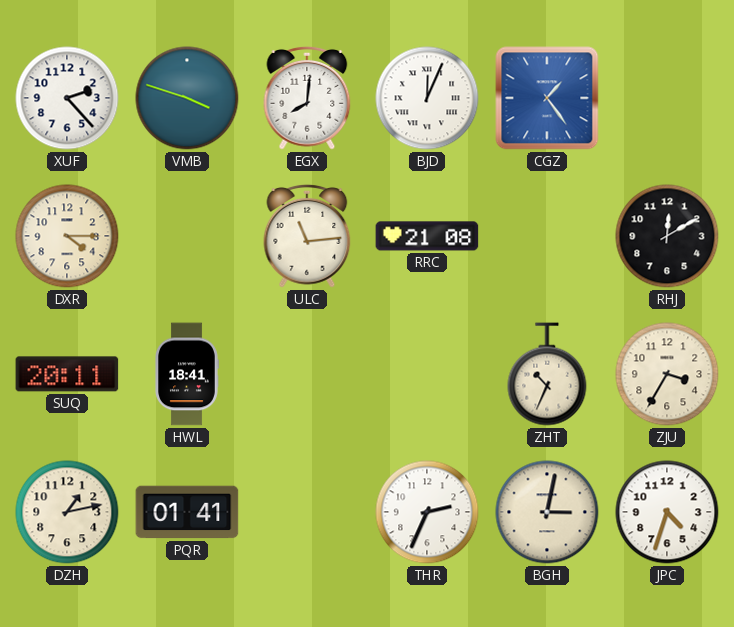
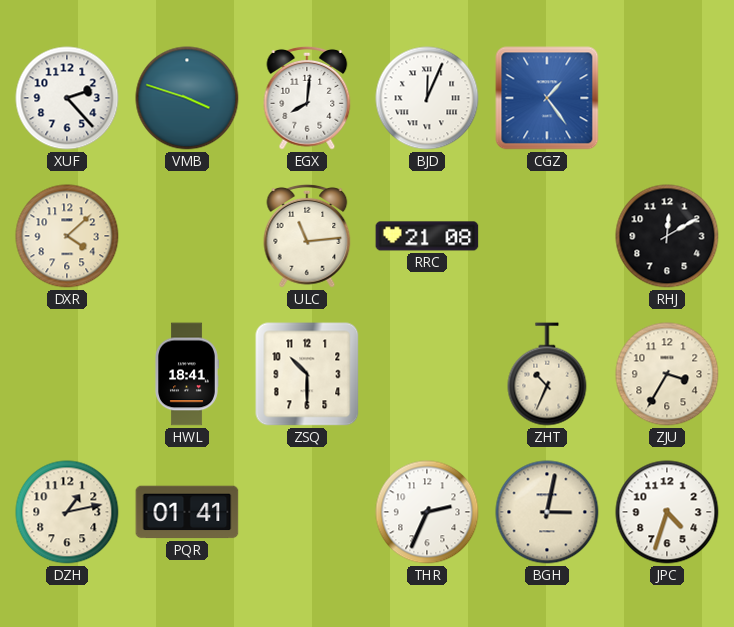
DXR: 4:15 -> 4:08
SUQ: 20:11 -> none
ZSQ: none -> 10:30
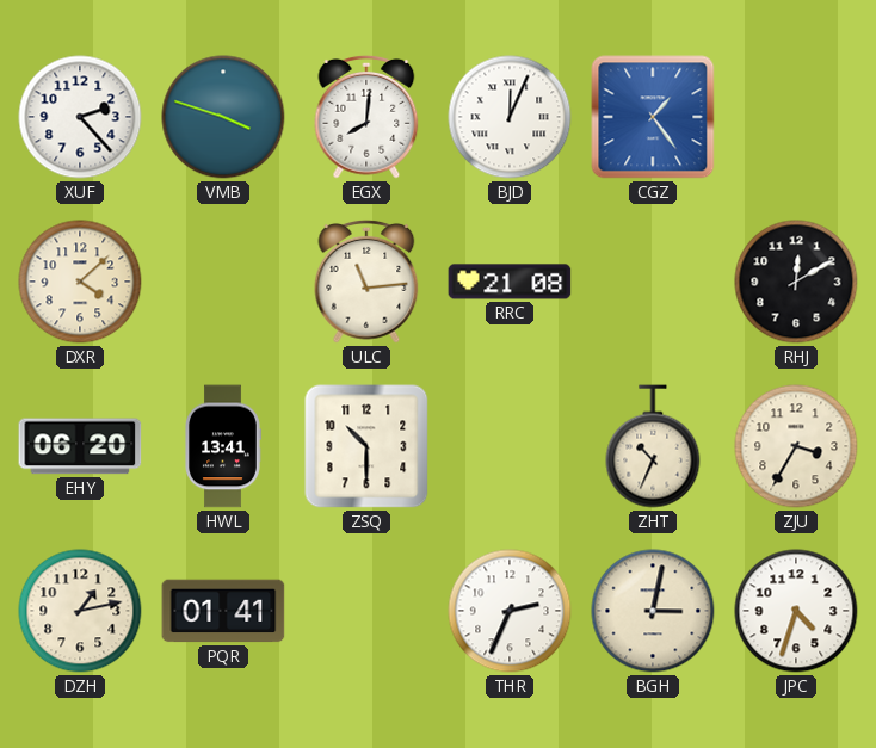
EHY: none -> 06:20
HWL: 18:41 -> 13:41
